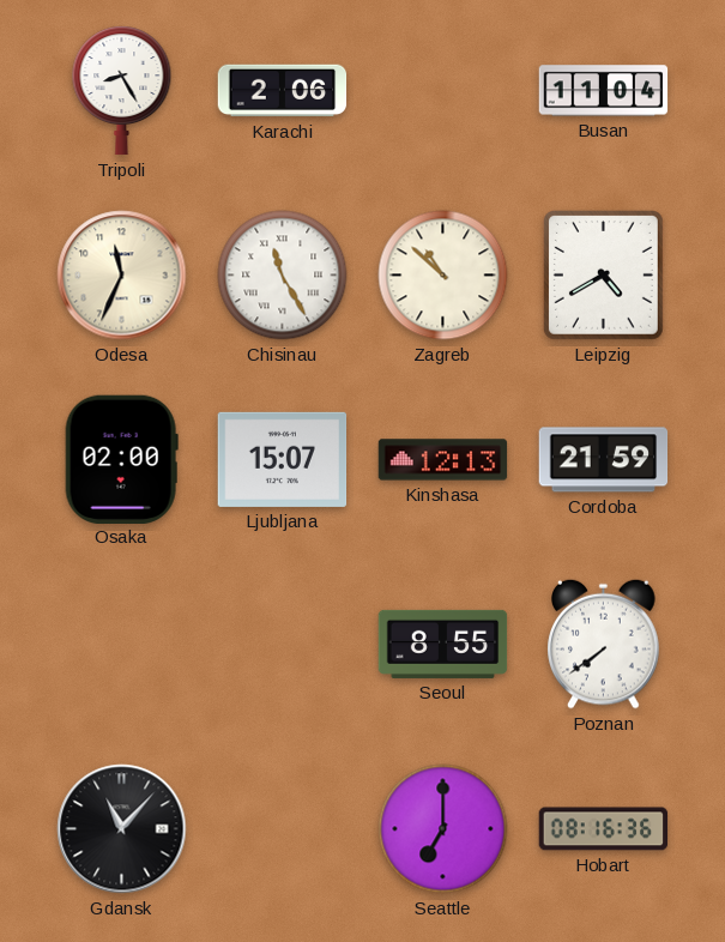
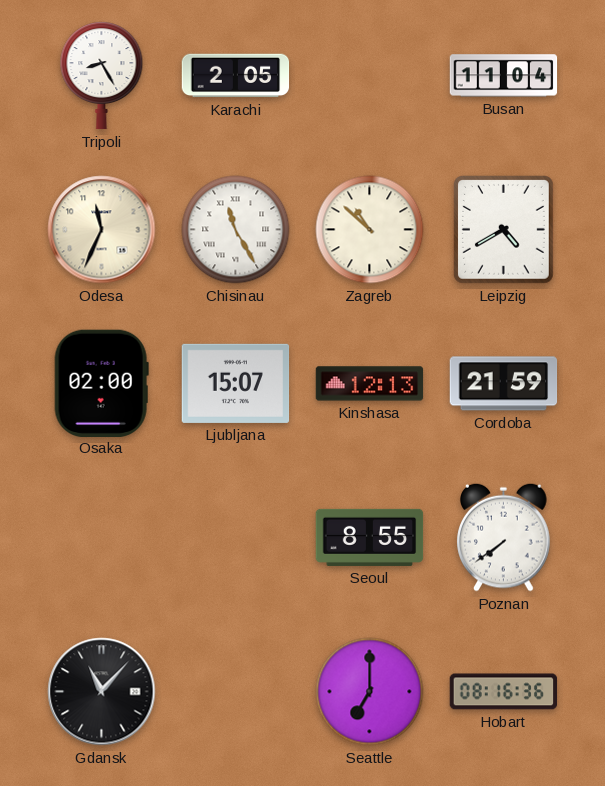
Karachi: 2:06 -> 2:05
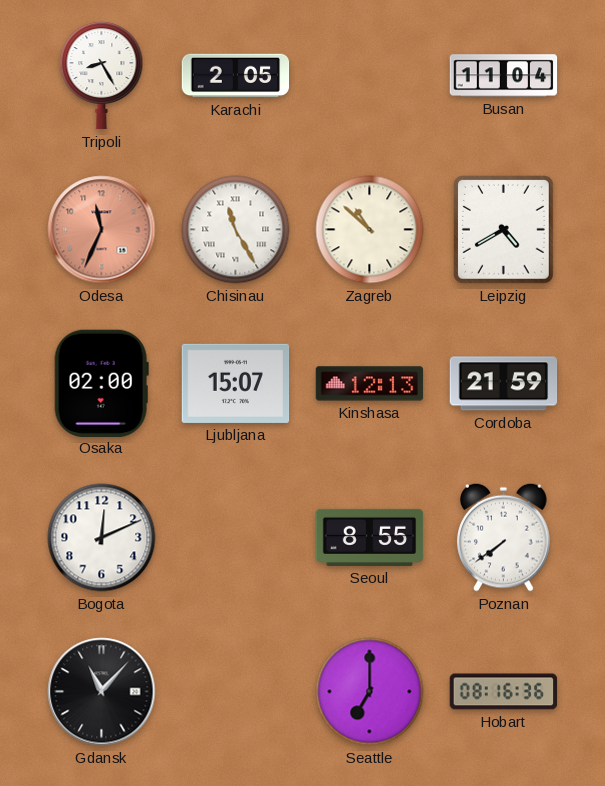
Odesa dial: cream -> salmon
Bogota: none -> 12:11
